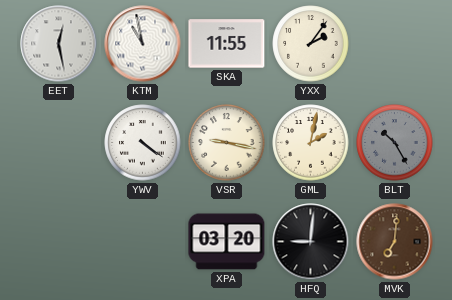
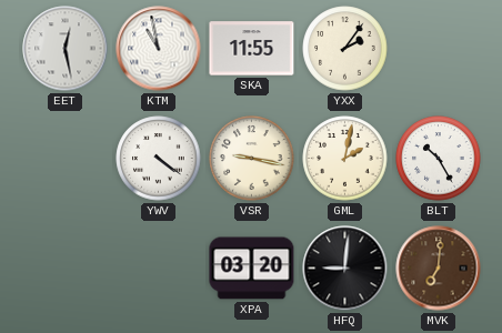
BLT dial: grey -> white
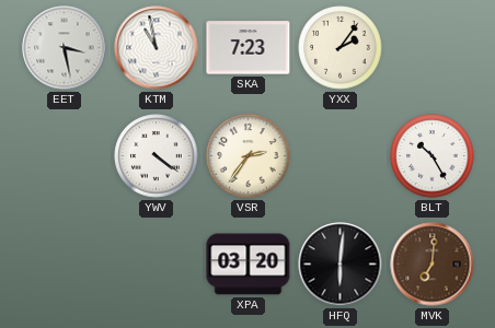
EET: 12:28 -> 3:28
SKA: 11:55 -> 7:23
VSR: 9:17 -> 2:36
GML: 2:02 -> none
HFQ: 9:01 -> 6:01
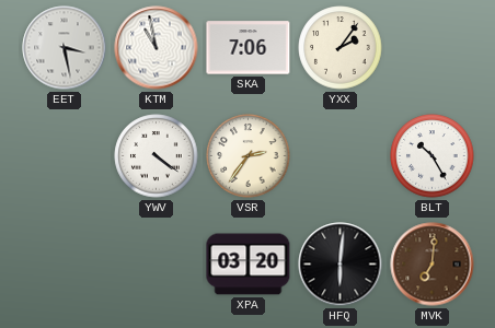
SKA: 7:23 -> 7:06
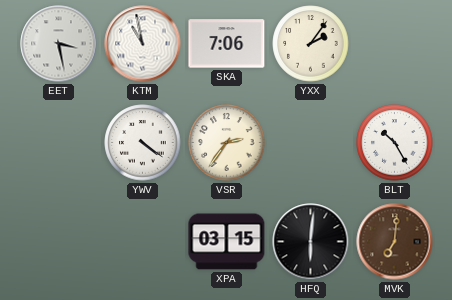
XPA: 03:20 -> 03:15
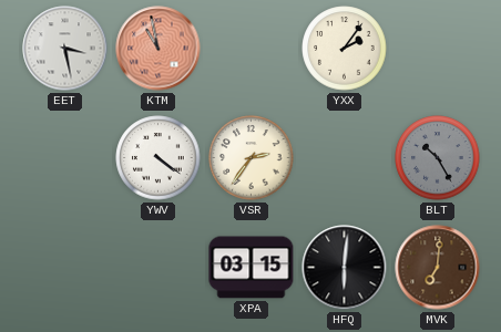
KTM dial: white -> salmon
SKA: 7:06 -> none
BLT dial: white -> grey
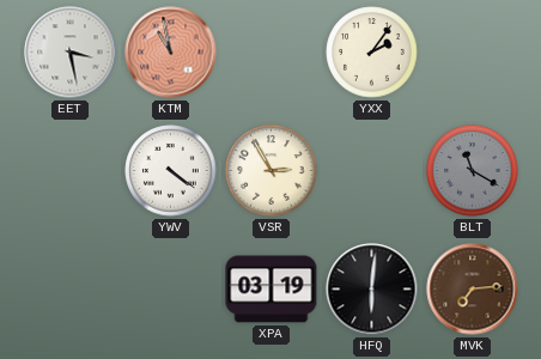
VSR: 2:36 -> 2:55
BLT: 10:25 -> 11:20
XPA: 03:15 -> 03:19
MVK: 7:01 -> 7:14
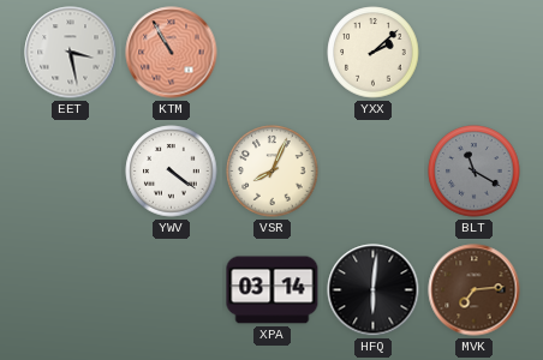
KTM: 10:58 -> 10:55
YXX: 2:06 -> 2:08
VSR: 2:55 -> 8:04
XPA: 03:19 -> 03:14
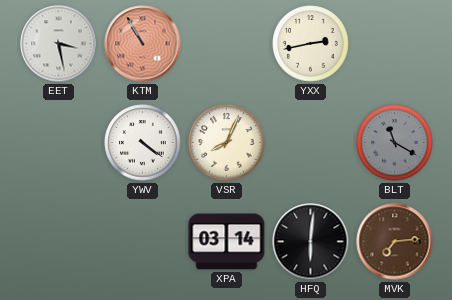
YXX: 2:08 -> 2:43
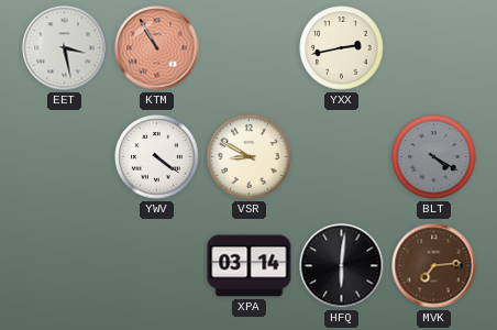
VSR: 8:04 -> 8:50
BLT: 11:20 -> 4:20
